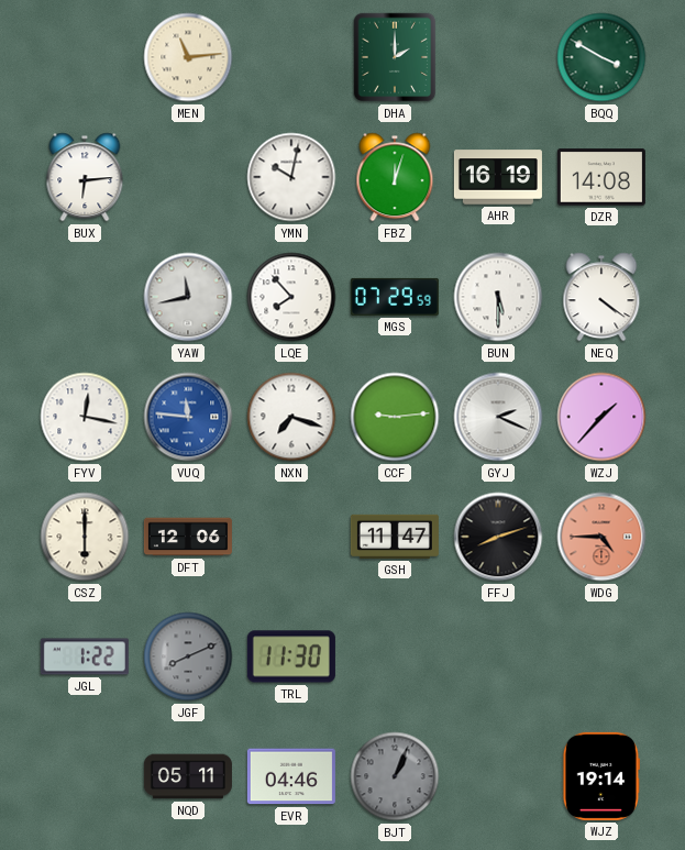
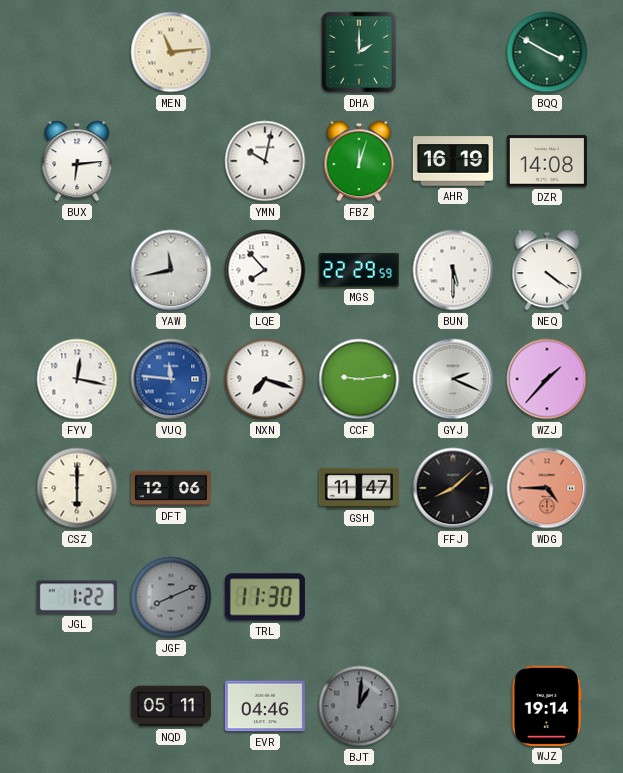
MGS: 07:29 -> 22:29
FFJ: 8:12 -> 8:08
BJT: 1:04 -> 1:01
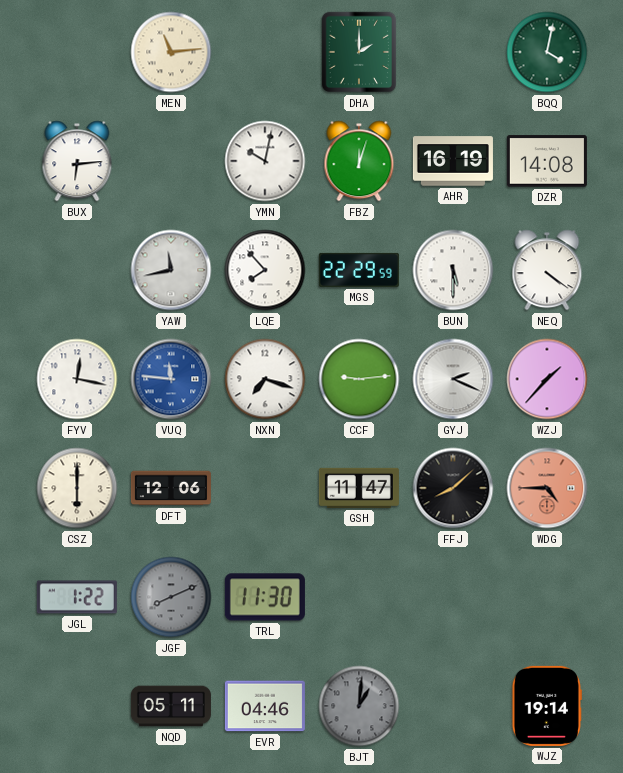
BQQ: 3:50 -> 4:02
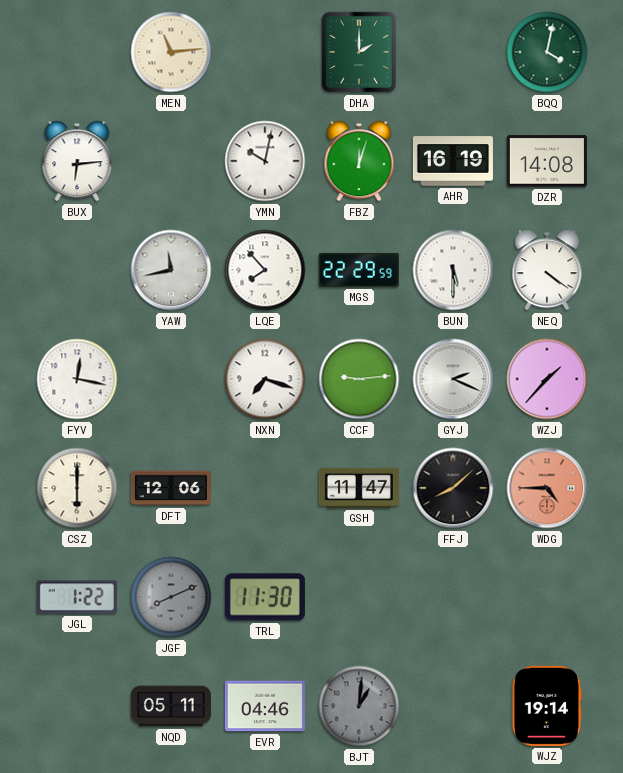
VUQ: 11:46 -> none
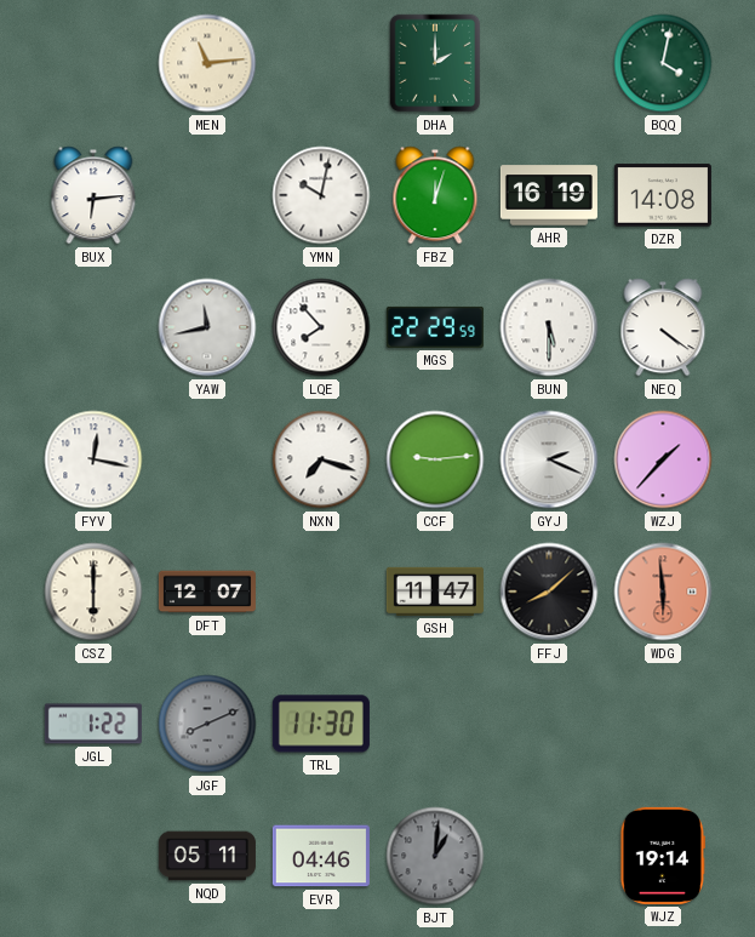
DFT: 12:06 -> 12:07
WDG: 4:45 -> 5:59
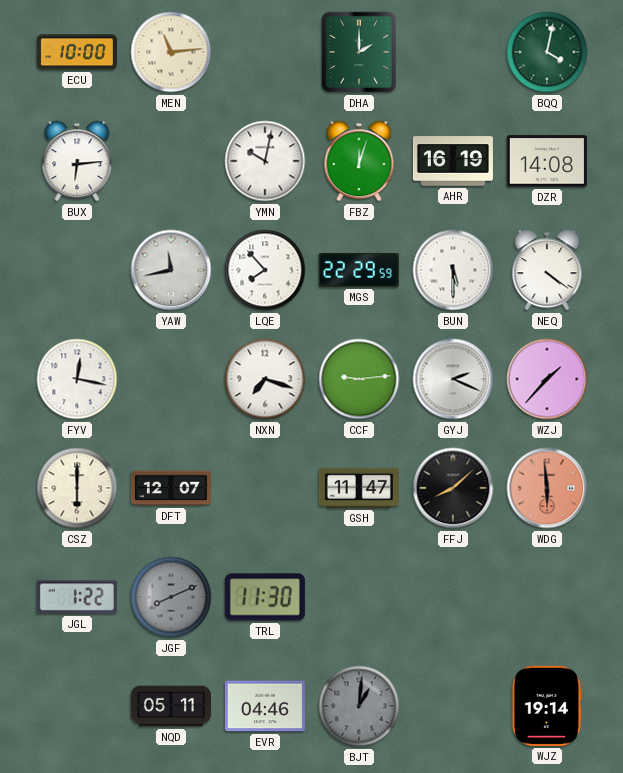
ECU: none -> 10:00
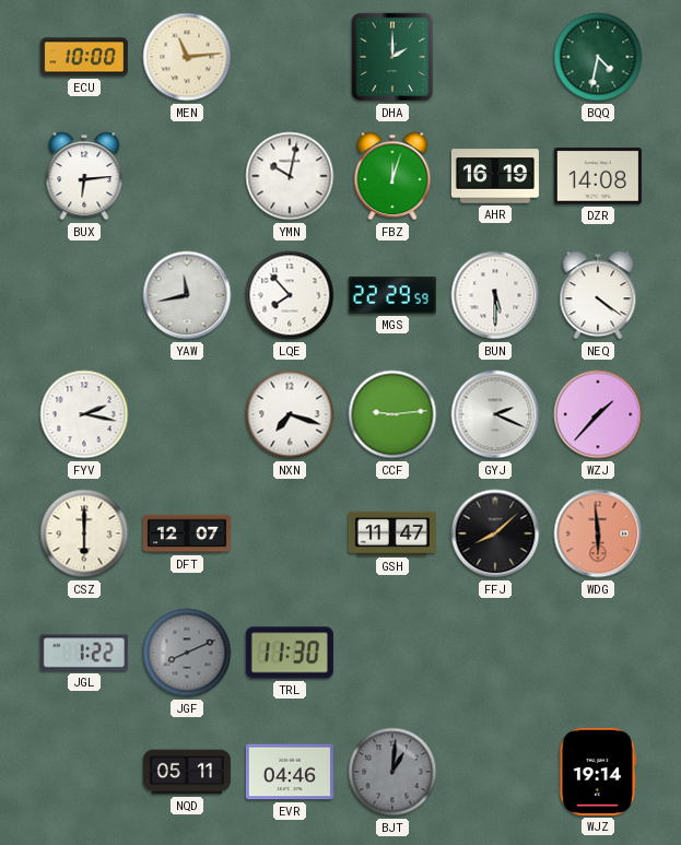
BQQ: 4:02 -> 4:32
FYV: 12:17 -> 2:17
